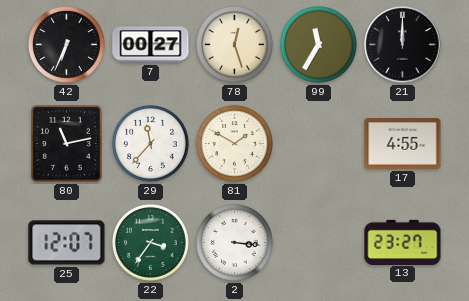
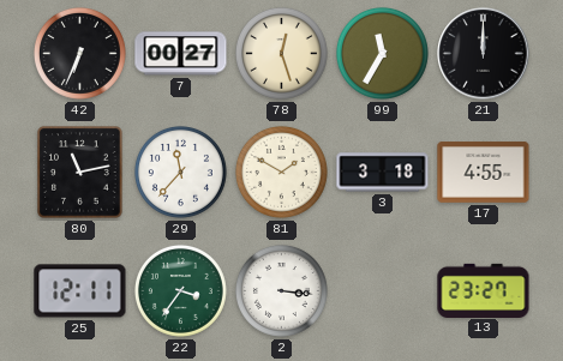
3: none -> 3:18
25: 12:07 -> 12:11
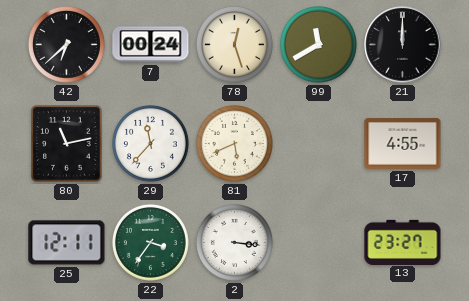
42: 6:34 -> 6:38
7: 00:27 -> 00:24
99: 11:35 -> 11:40
81: 1:50 -> 5:41
3: 3:18 -> none
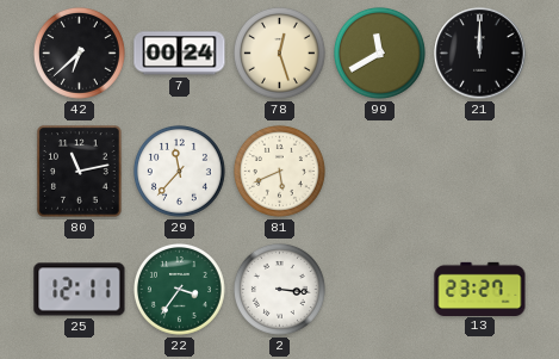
17: 4:55 -> none
